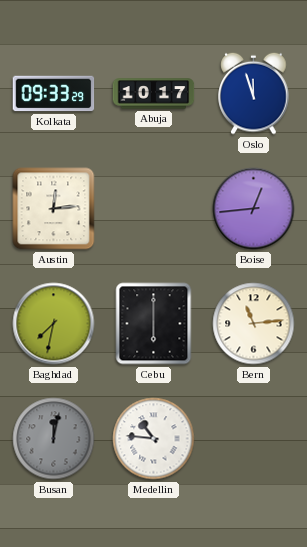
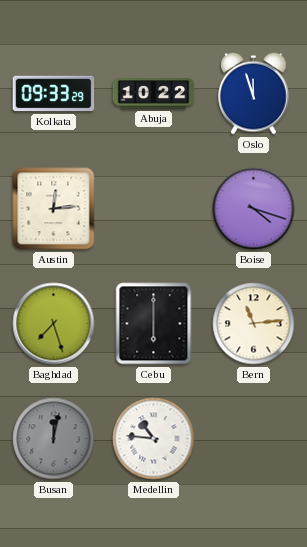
Abuja: 10:17 -> 10:22
Boise: 12:44 -> 4:18
Baghdad: 7:32 -> 7:27
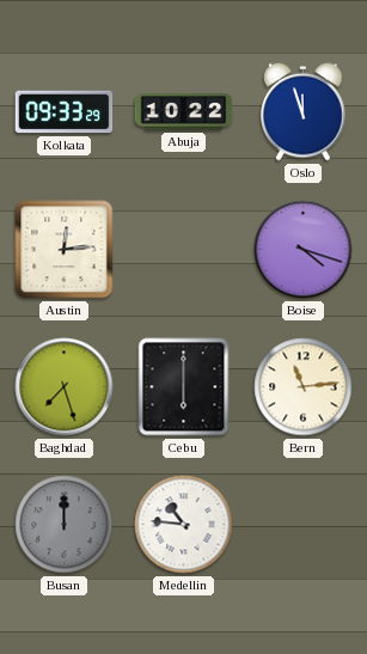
Busan: 12:02 -> 12:00
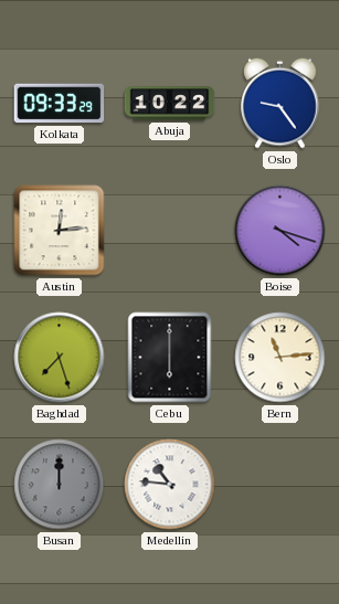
Oslo: 11:57 -> 9:24
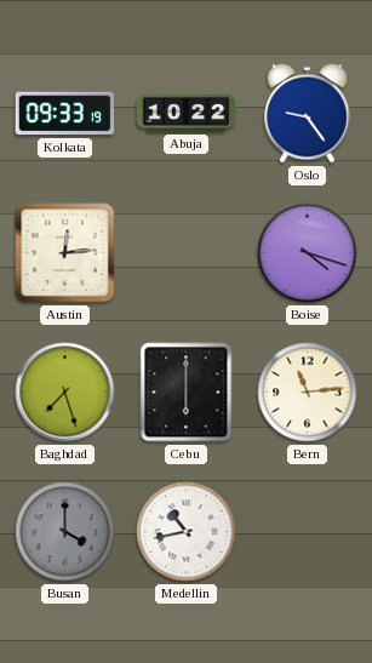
Kolkata: 09:33:29 -> 09:33:19
Busan: 12:00 -> 4:00
Medellin: 10:46 -> 10:43
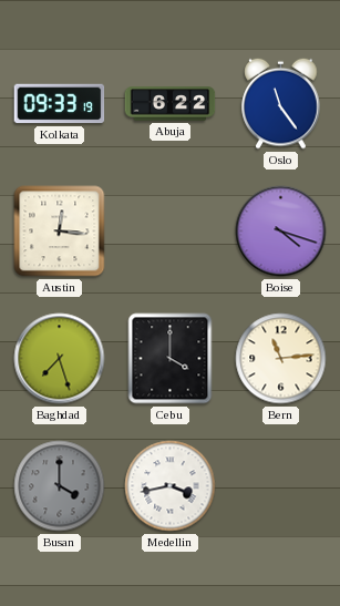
Abuja: 10:22 -> 6:22
Oslo: 9:24 -> 11:24
Austin: 12:14 -> 12:16
Cebu: 6:00 -> 4:00
Medellin: 10:43 -> 3:43
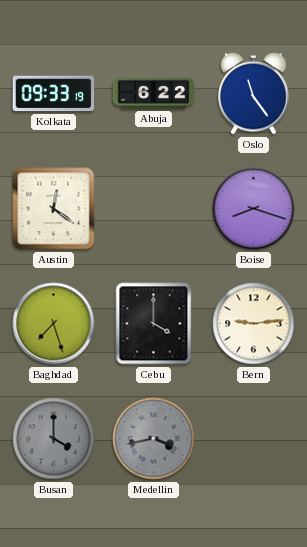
Austin: 12:16 -> 12:21
Boise: 4:18 -> 8:18
Bern: 11:14 -> 9:14
Medellin dial: white -> grey
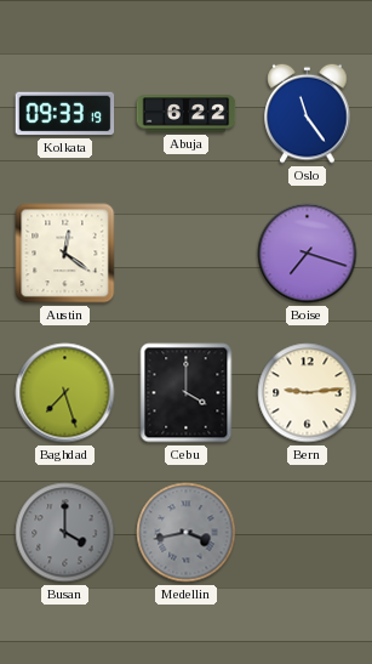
Boise: 8:18 -> 7:18
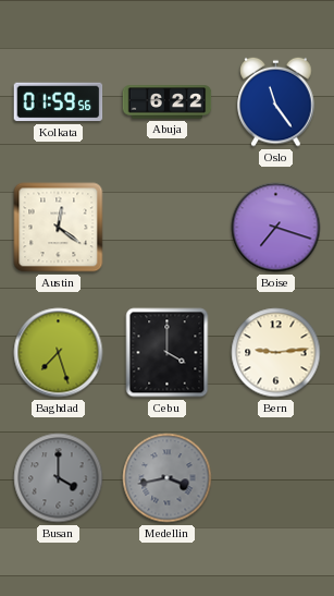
Kolkata: 09:33 -> 01:59
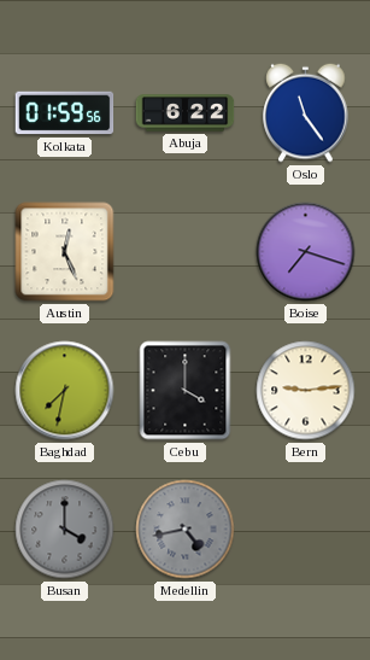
Austin: 12:21 -> 12:26
Baghdad: 7:27 -> 7:32
Medellin: 3:43 -> 4:43
